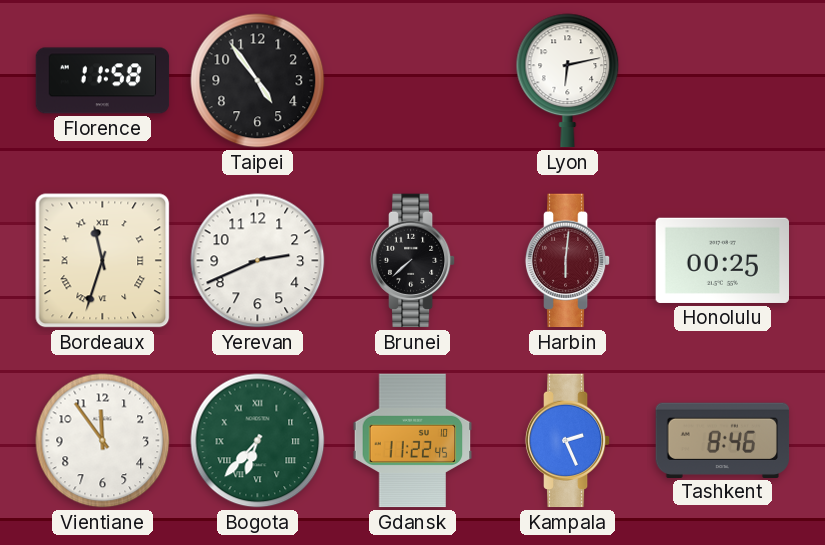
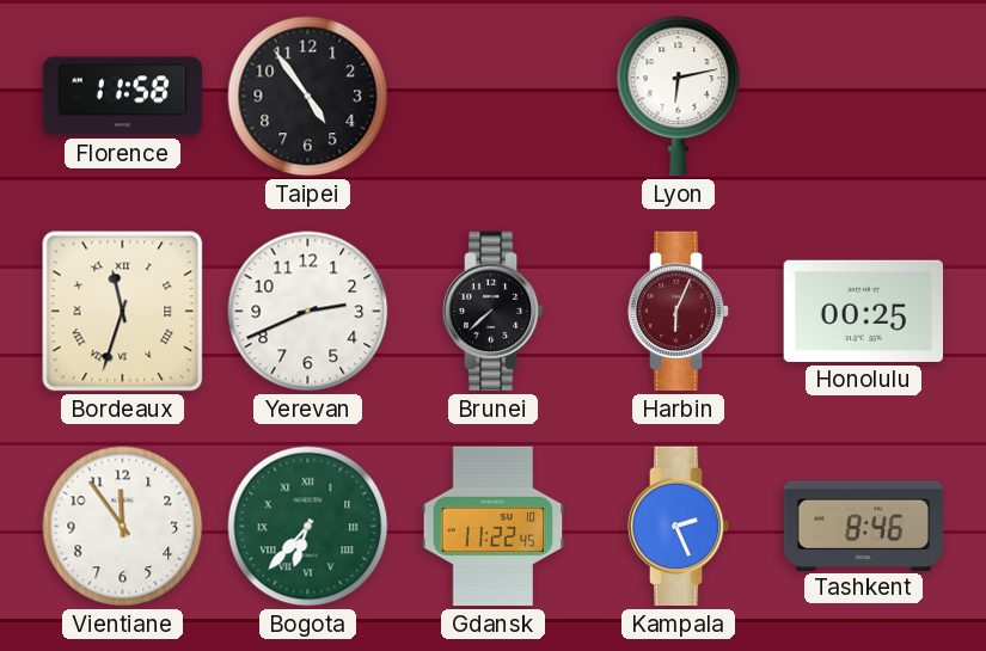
Harbin: 6:01 -> 6:04
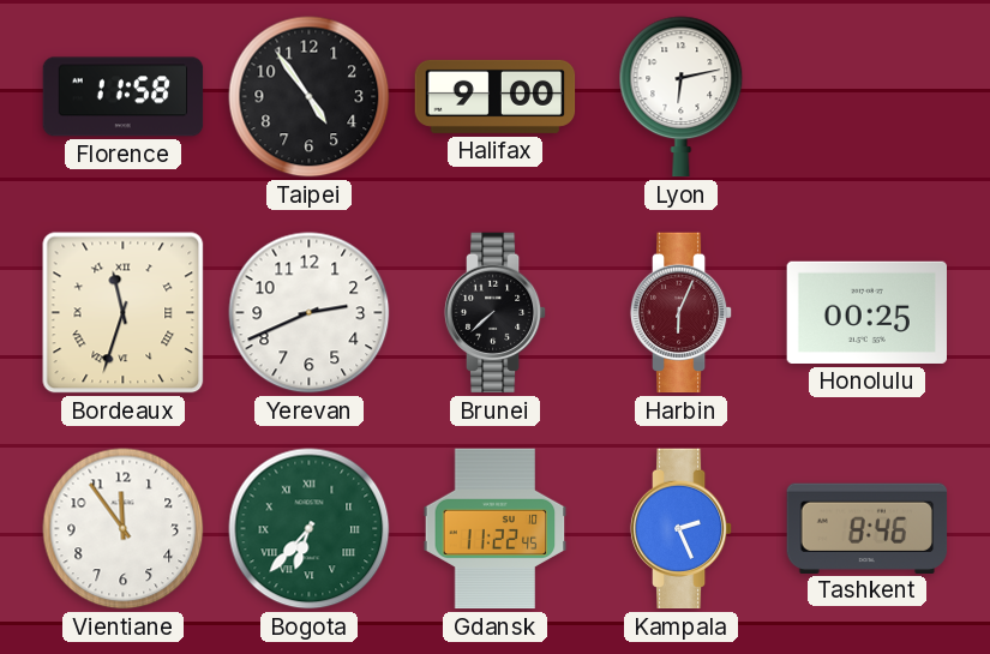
Halifax: none -> 9:00
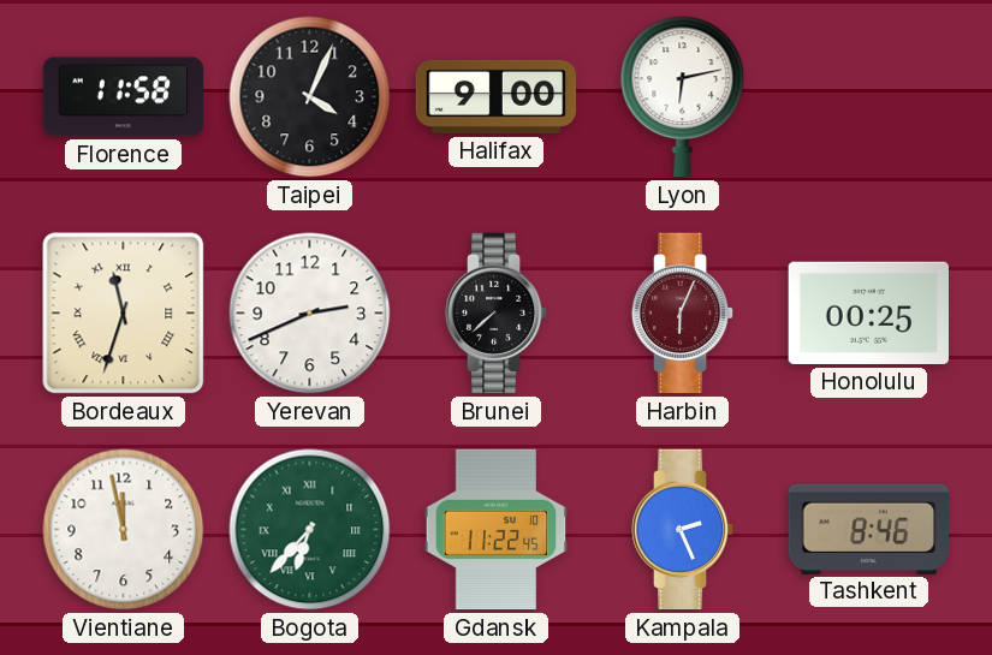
Taipei: 4:54 -> 4:04
Vientiane: 11:54 -> 11:58
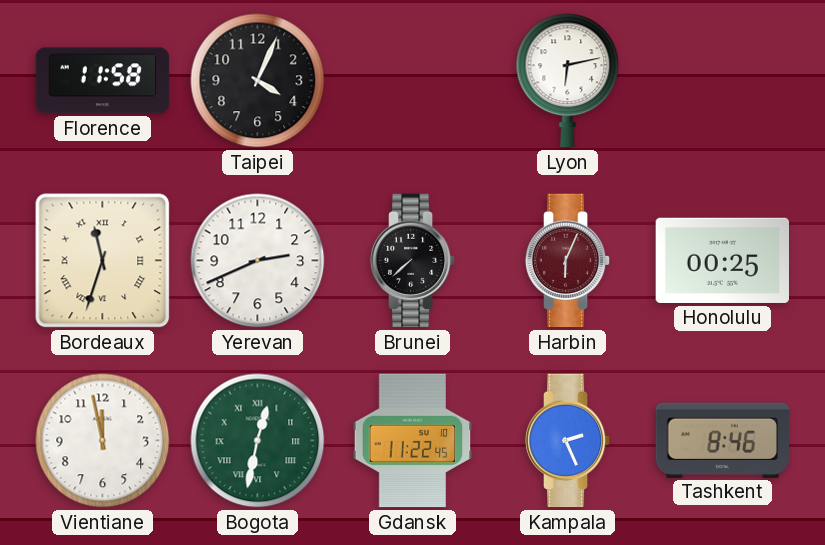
Halifax: 9:00 -> none
Bogota: 6:37 -> 12:32
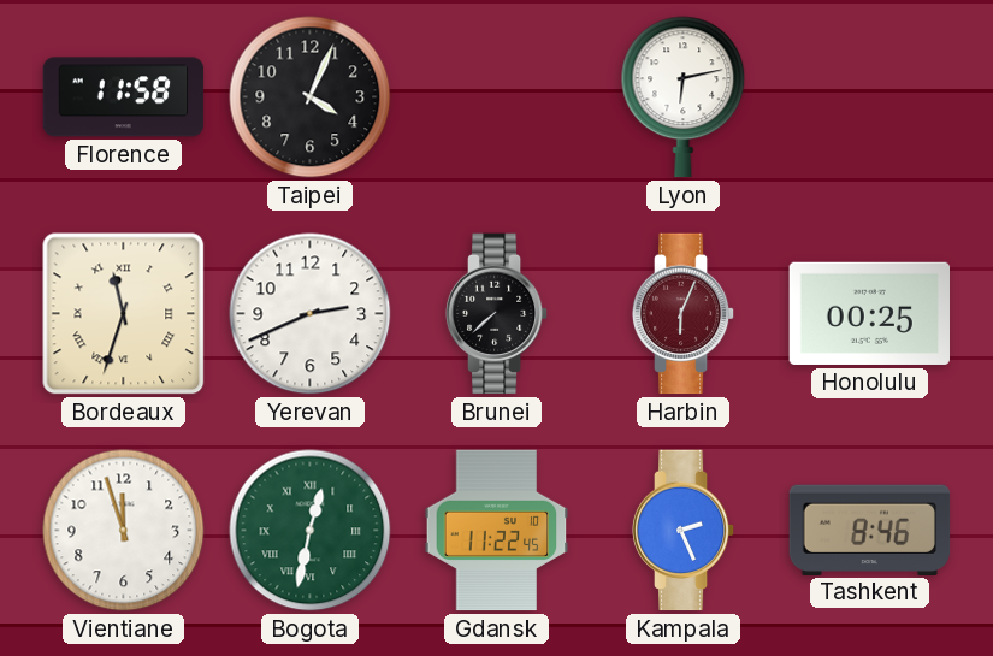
Vientiane: 11:58 -> 11:57
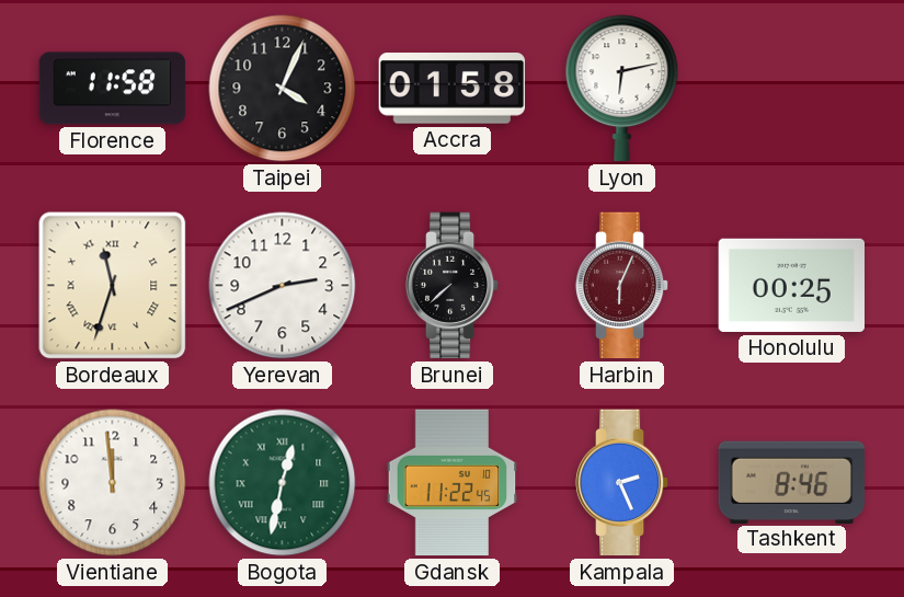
Accra: none -> 01:58
Vientiane: 11:57 -> 11:59
